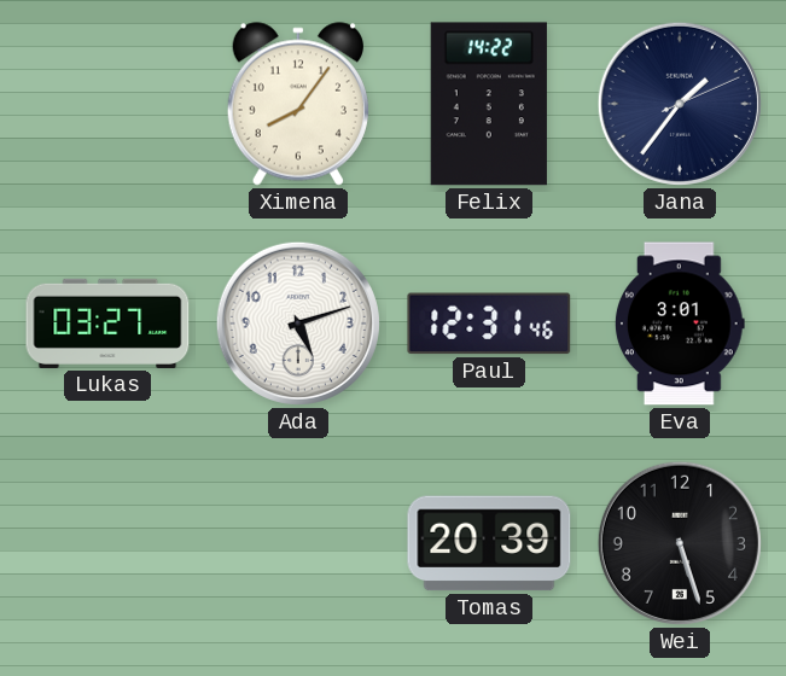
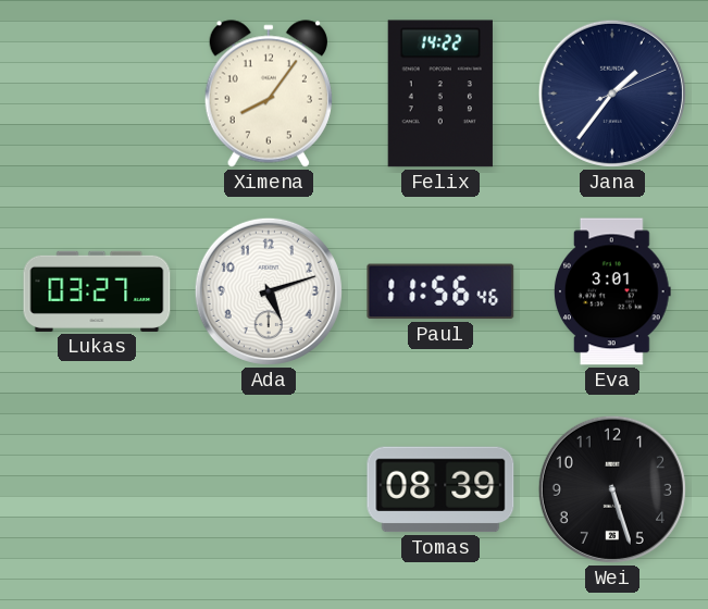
Paul: 12:31 -> 11:56
Tomas: 20:39 -> 08:39
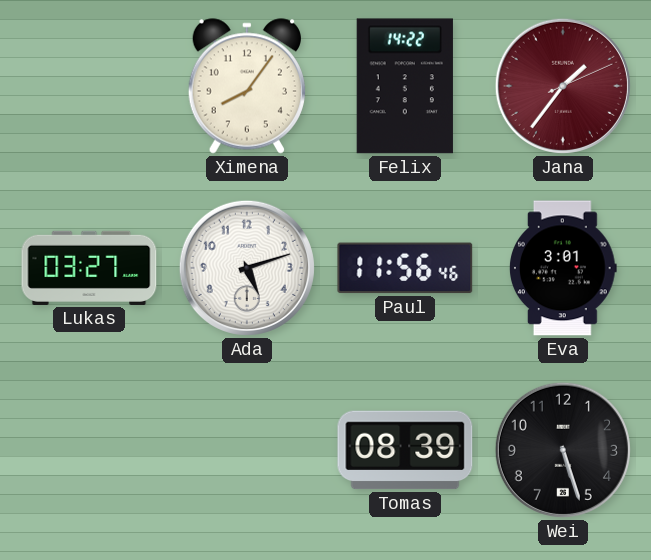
Jana dial: navy -> burgundy
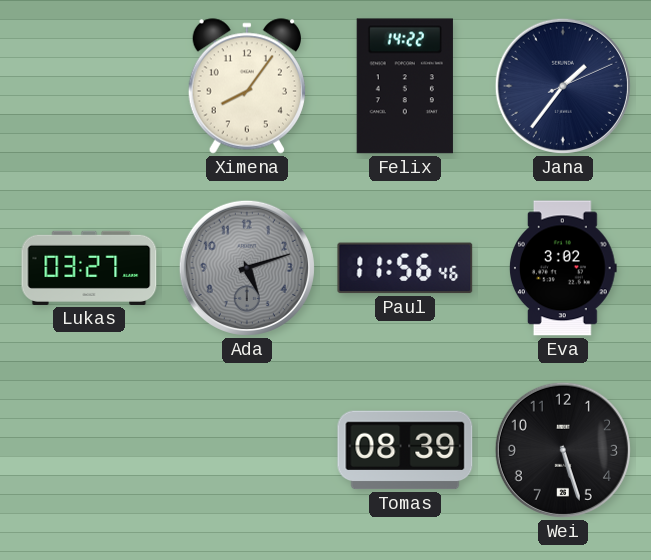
Jana dial: burgundy -> navy
Ada dial: white -> grey
Eva: 3:01 -> 3:02
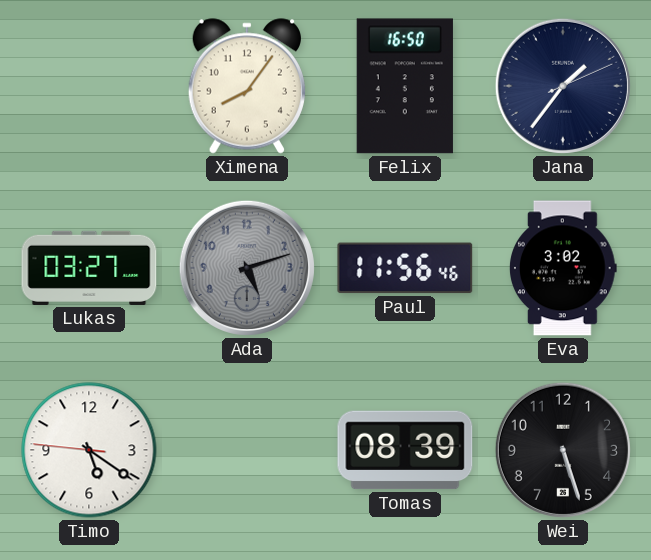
Felix: 14:22 -> 16:50
Timo: none -> 5:20
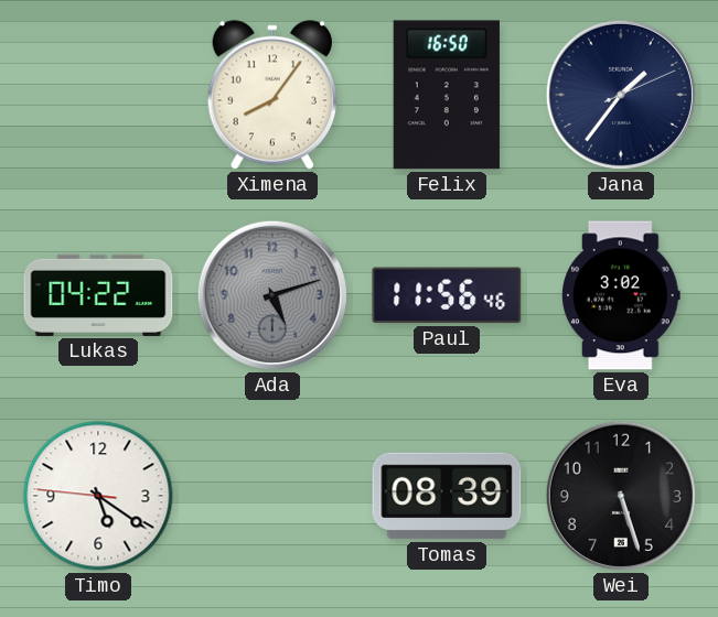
Lukas: 03:27 -> 04:22
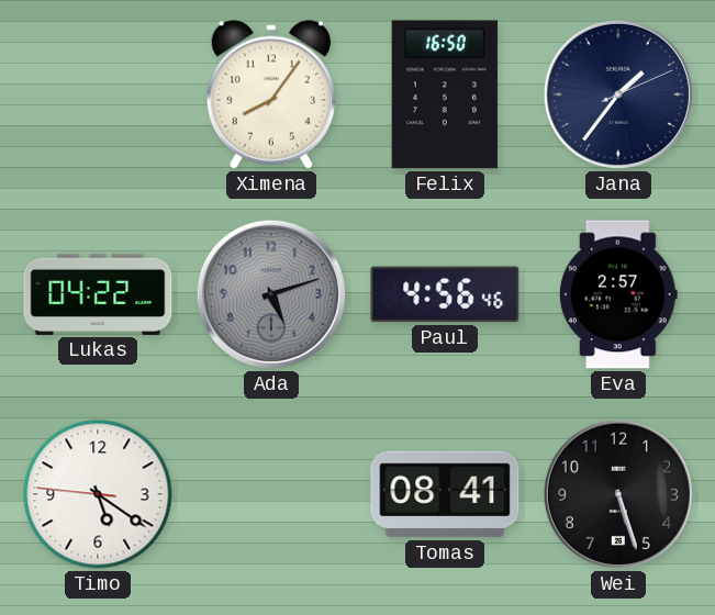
Paul: 11:56 -> 4:56
Eva: 3:02 -> 2:57
Tomas: 08:39 -> 08:41
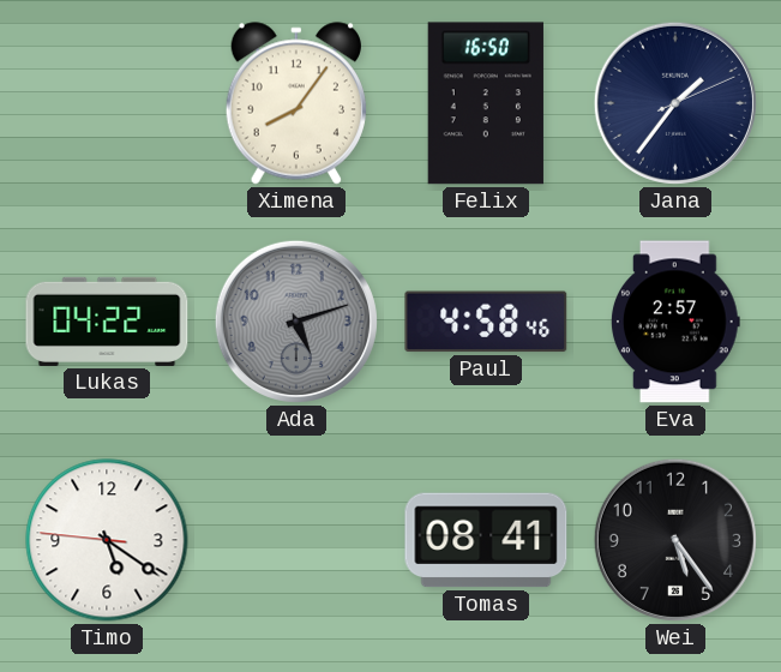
Paul: 4:56 -> 4:58
Wei: 5:27 -> 5:24
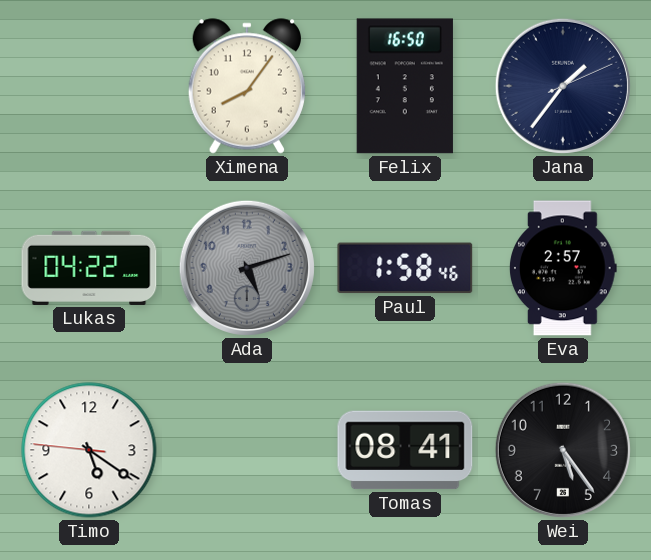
Paul: 4:58 -> 1:58
